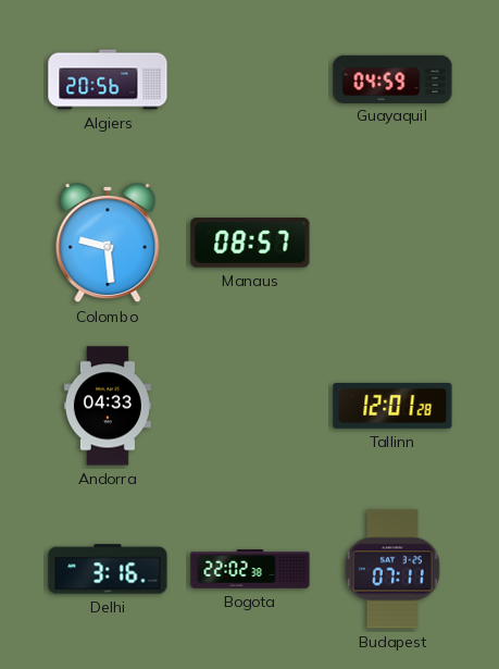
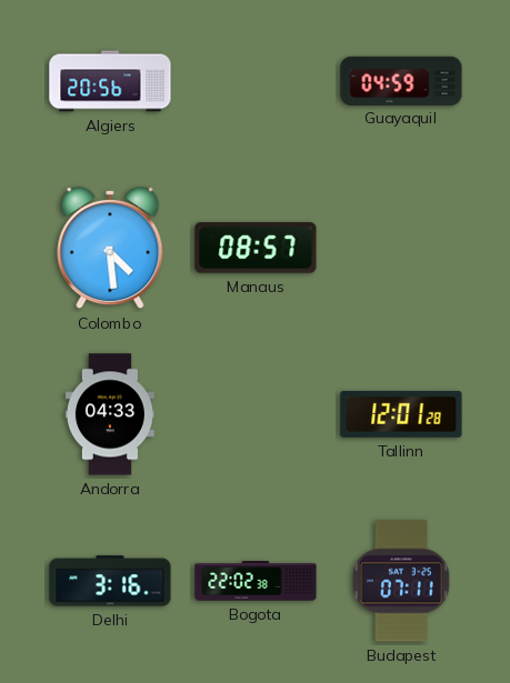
Colombo: 9:29 -> 4:29
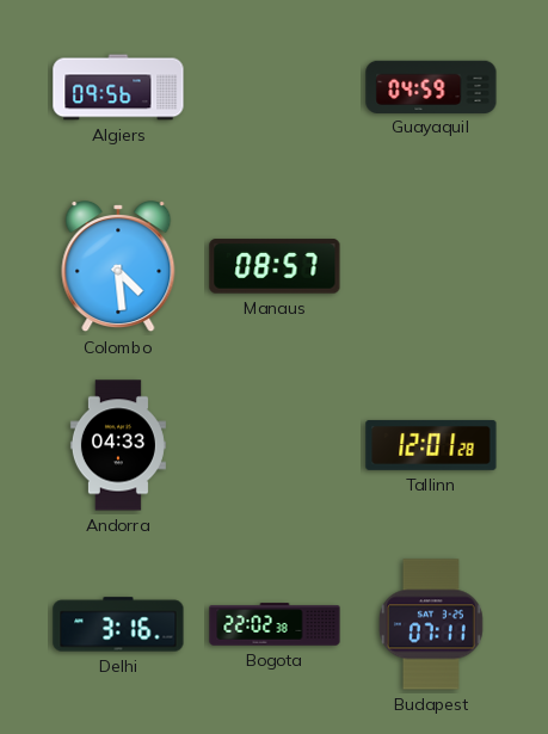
Algiers: 20:56 -> 09:56
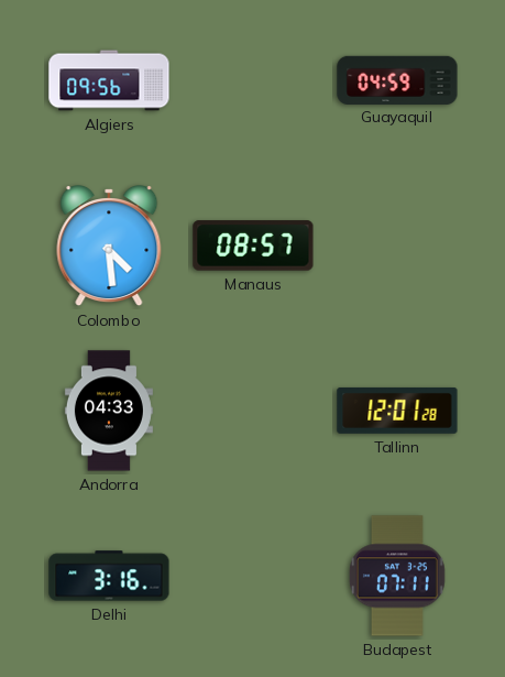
Bogota: 22:02 -> none
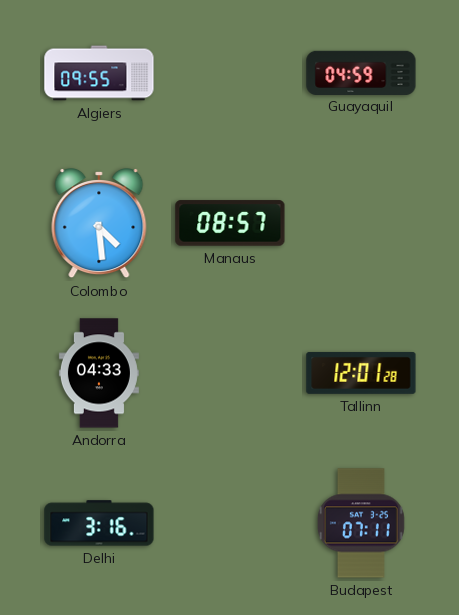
Algiers: 09:56 -> 09:55
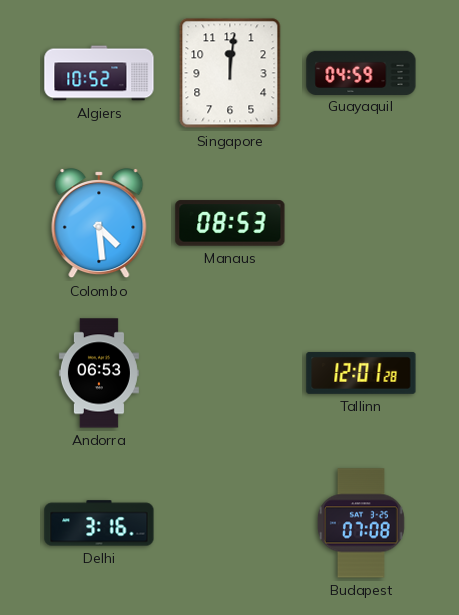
Algiers: 09:55 -> 10:52
Singapore: none -> 12:01
Manaus: 08:57 -> 08:53
Andorra: 04:33 -> 06:53
Budapest: 07:11 -> 07:08
